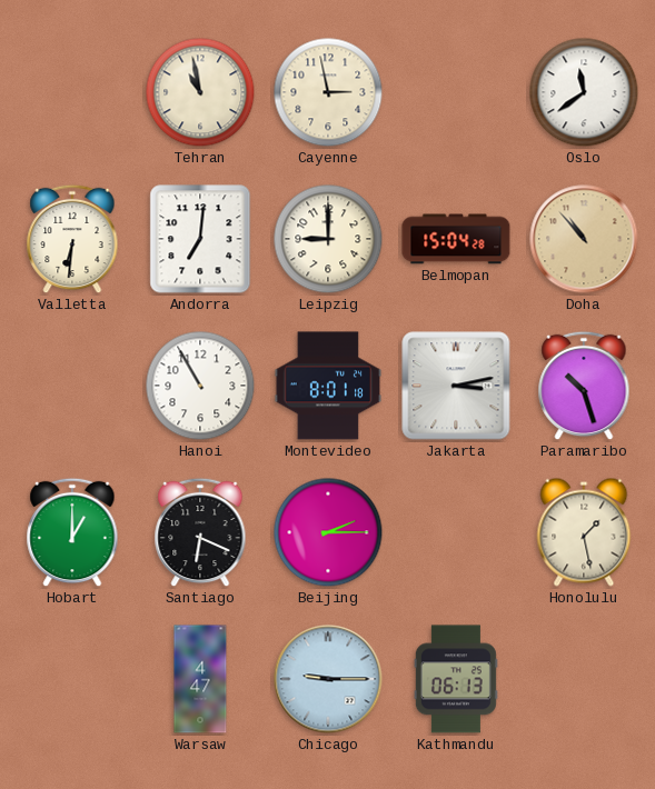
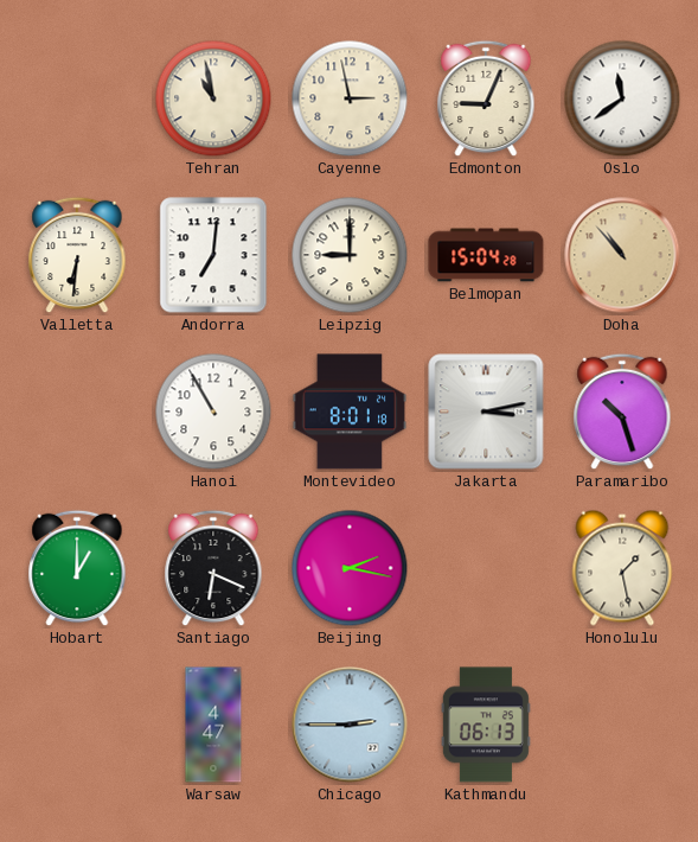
Edmonton: none -> 9:04
Beijing: 2:15 -> 2:17
Chicago: 9:15 -> 2:45
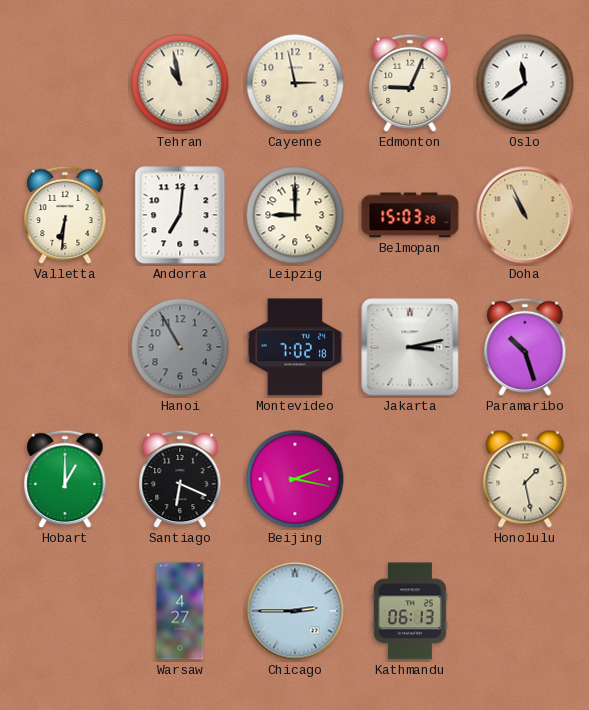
Belmopan: 15:04 -> 15:03
Doha: 10:53 -> 10:56
Hanoi dial: white -> grey
Montevideo: 8:01 -> 7:02
Warsaw: 4:47 -> 4:27
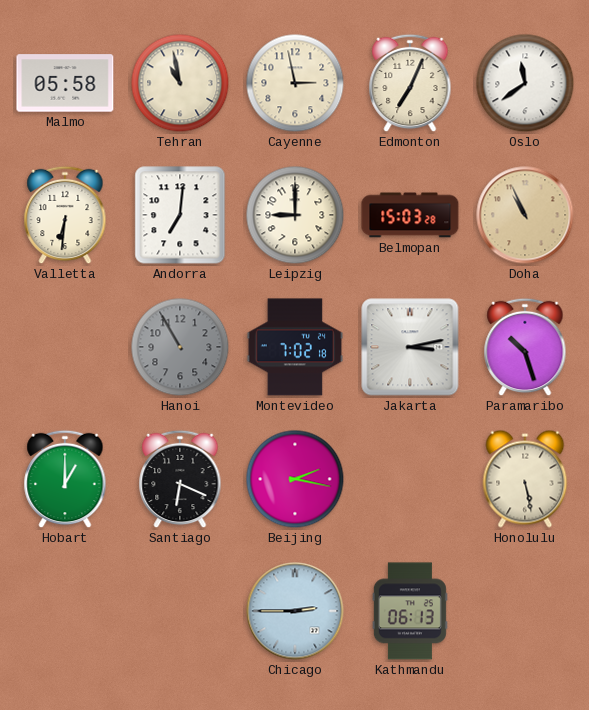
Malmo: none -> 05:58
Edmonton: 9:04 -> 7:04
Honolulu: 1:28 -> 5:28
Warsaw: 4:27 -> none
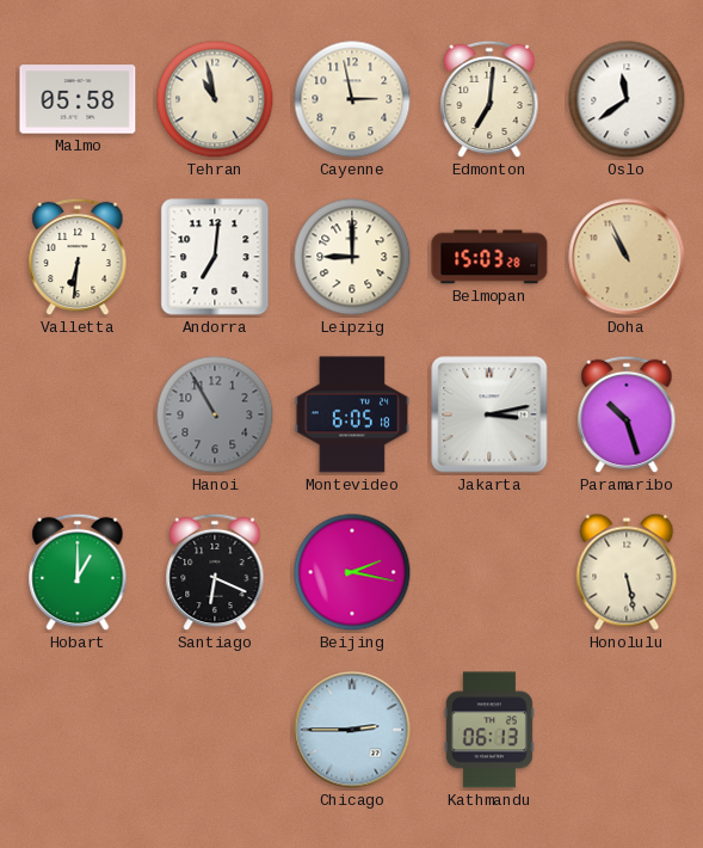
Edmonton: 7:04 -> 7:01
Montevideo: 7:02 -> 6:05
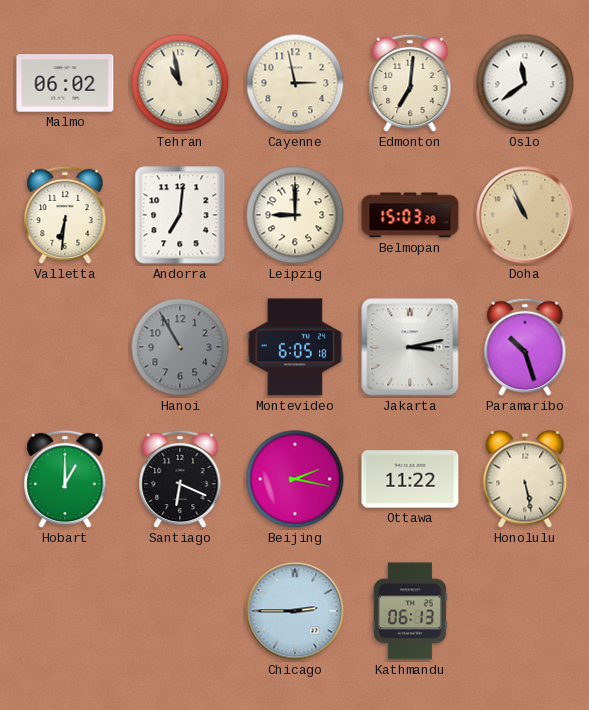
Malmo: 05:58 -> 06:02
Ottawa: none -> 11:22
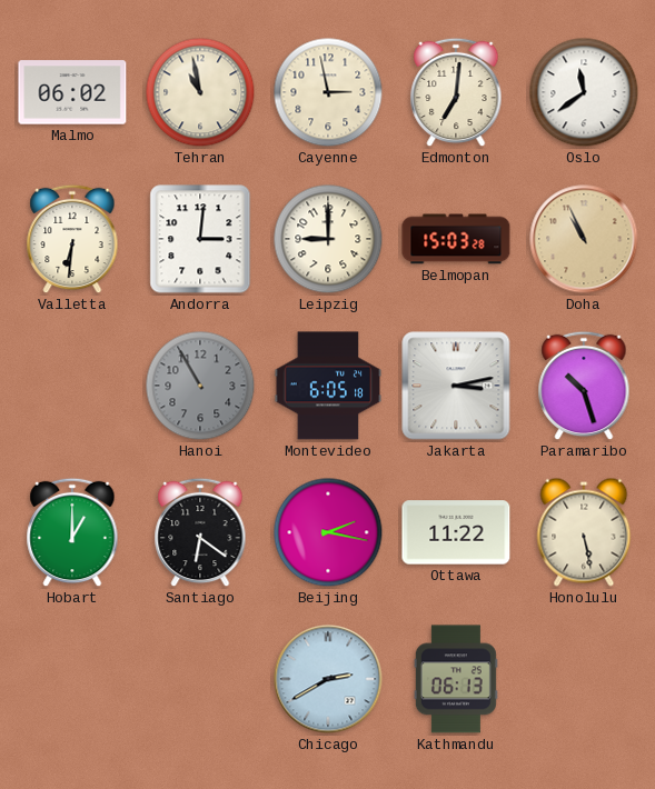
Andorra: 7:01 -> 3:01
Santiago: 6:19 -> 6:21
Chicago: 2:45 -> 2:40
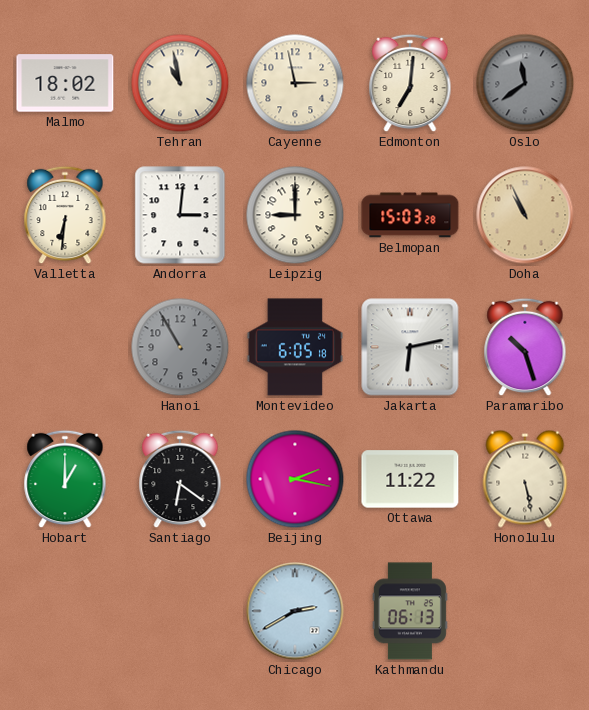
Malmo: 06:02 -> 18:02
Oslo dial: white -> grey
Jakarta: 3:13 -> 6:13
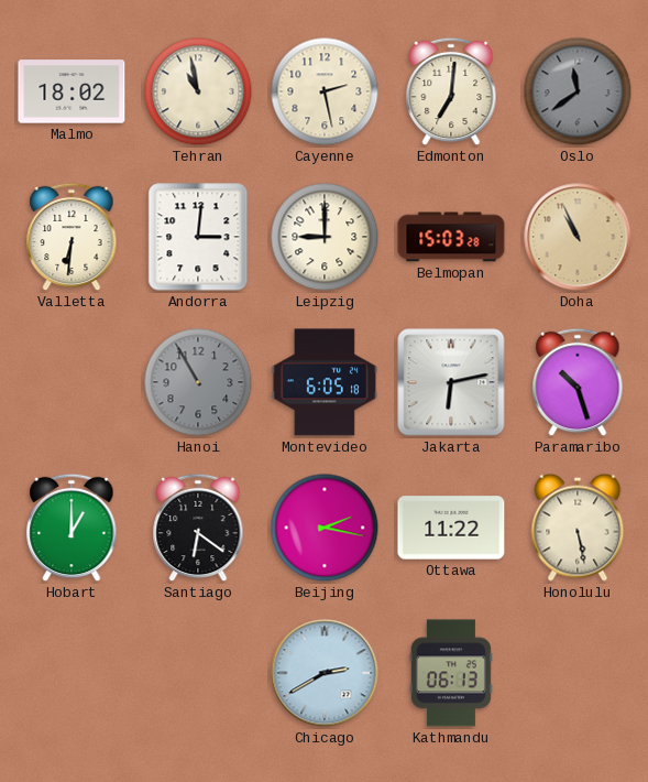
Cayenne: 2:58 -> 2:28
